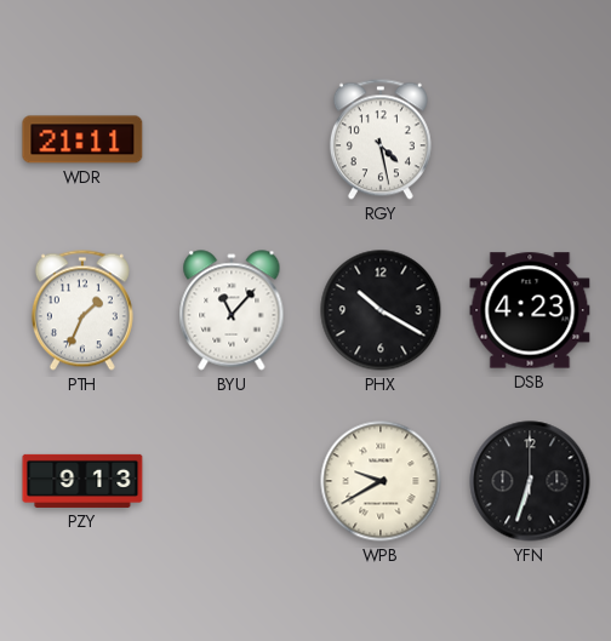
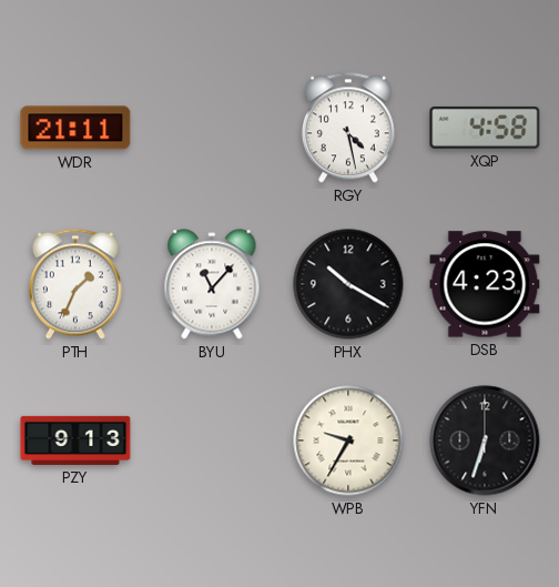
XQP: none -> 4:58
WPB: 9:40 -> 9:35
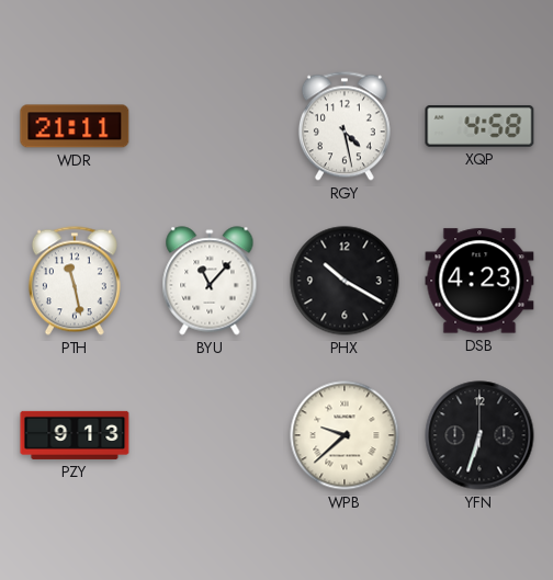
PTH: 1:34 -> 11:28
WPB: 9:35 -> 9:38
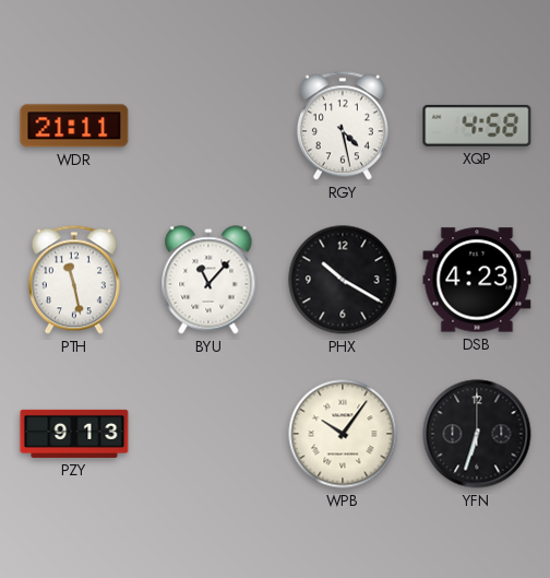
WPB: 9:38 -> 10:06
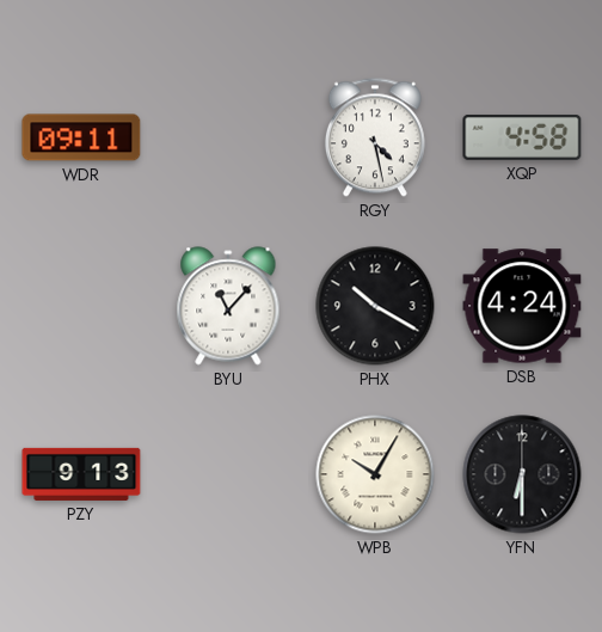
WDR: 21:11 -> 09:11
PTH: 11:28 -> none
DSB: 4:23 -> 4:24
WPB: 10:06 -> 10:05
YFN: 6:33 -> 6:30
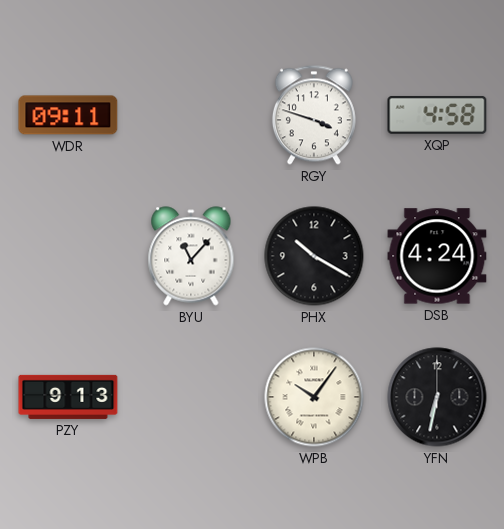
RGY: 4:28 -> 3:48
WPB: 10:05 -> 10:06
YFN: 6:30 -> 6:32
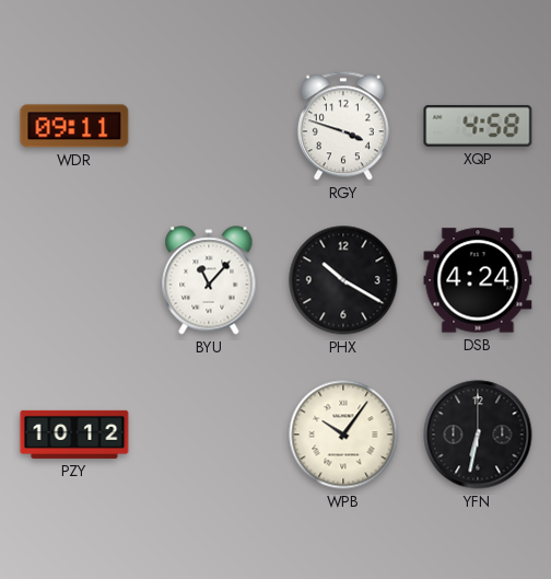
PZY: 9:13 -> 10:12
